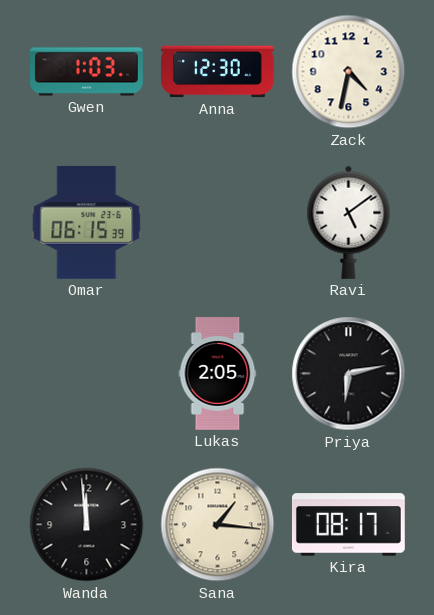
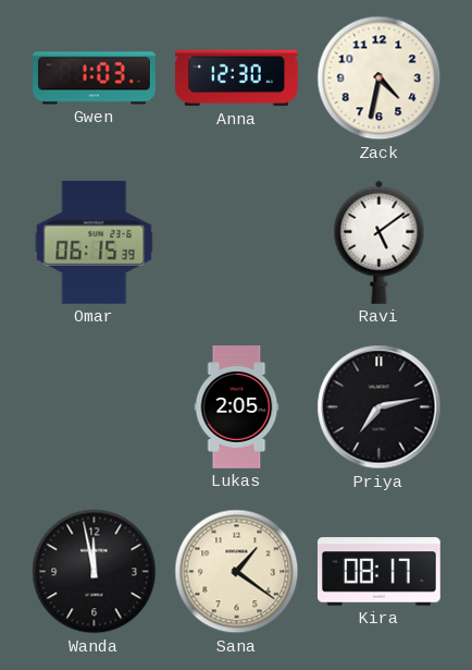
Priya: 6:13 -> 7:13
Wanda: 11:59 -> 11:58
Sana: 1:16 -> 1:21
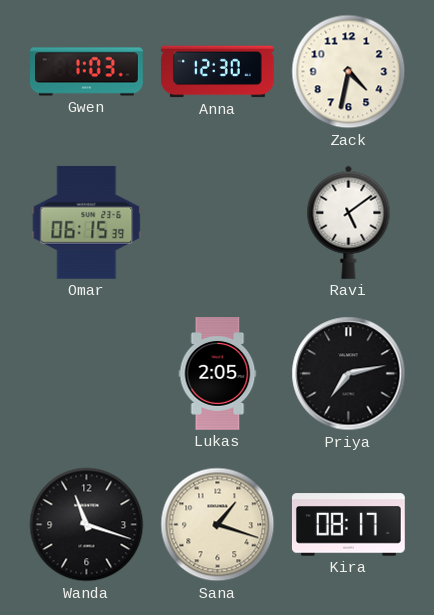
Wanda: 11:58 -> 11:18
Sana: 1:21 -> 1:18
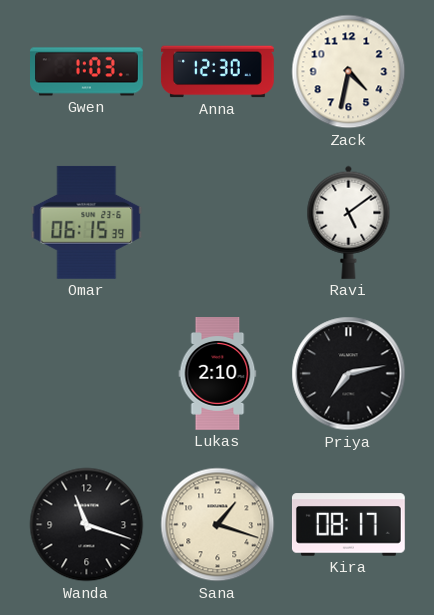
Lukas: 2:05 -> 2:10
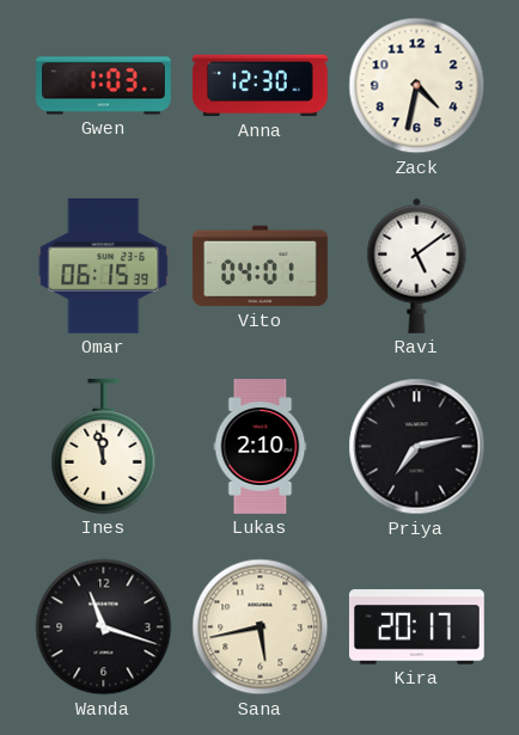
Vito: none -> 04:01
Ines: none -> 11:58
Sana: 1:18 -> 5:43
Kira: 08:17 -> 20:17
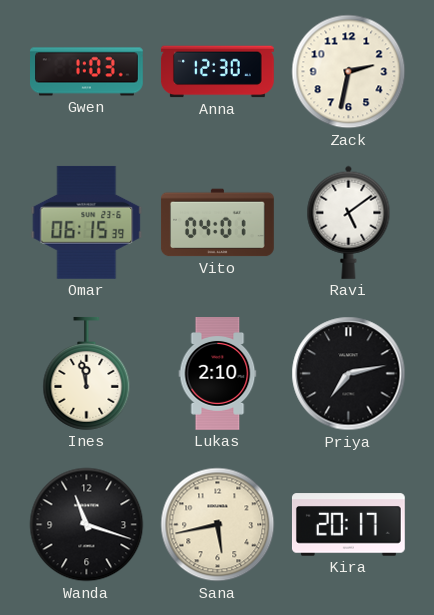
Zack: 4:32 -> 2:32
